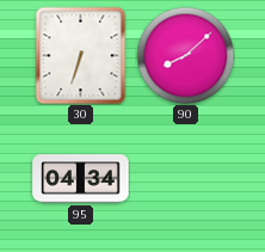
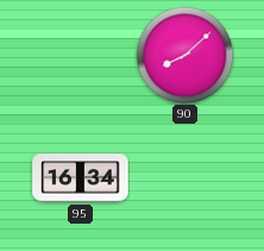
30: 6:33 -> none
95: 04:34 -> 16:34
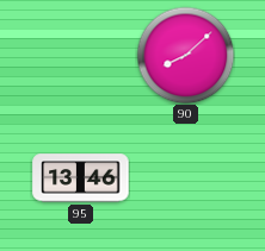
95: 16:34 -> 13:46
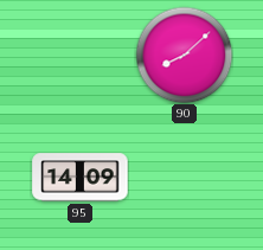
95: 13:46 -> 14:09
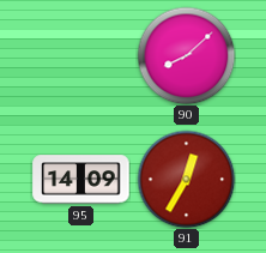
91: none -> 12:35
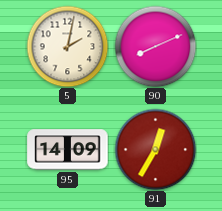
5: none -> 2:02
90: 8:08 -> 8:11
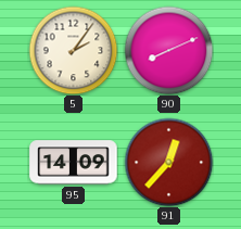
5: 2:02 -> 2:06
91: 12:35 -> 12:37
